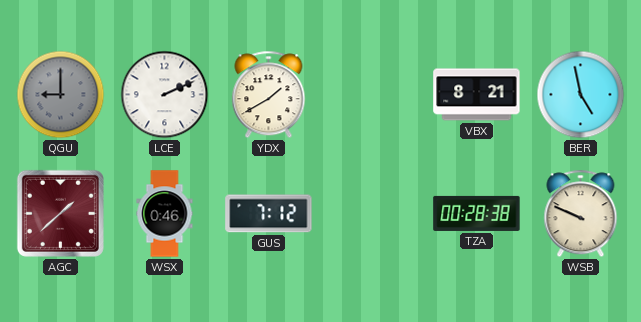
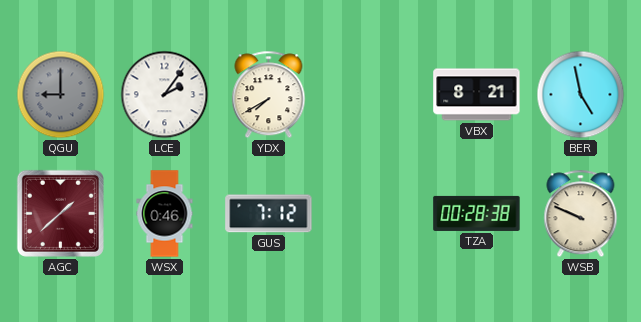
LCE: 2:11 -> 2:06
YDX: 1:40 -> 7:40
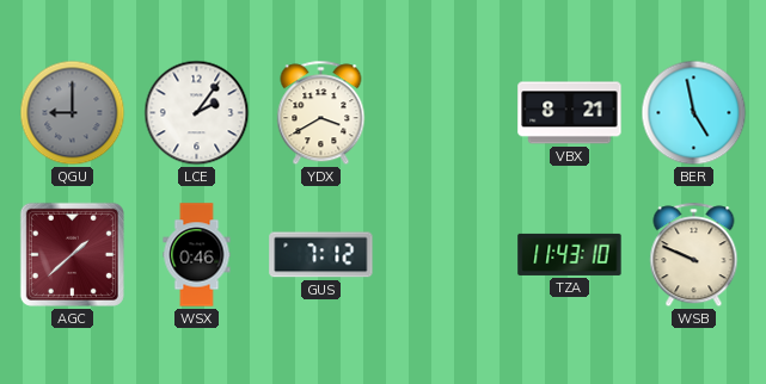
YDX: 7:40 -> 3:40
TZA: 00:28 -> 11:43
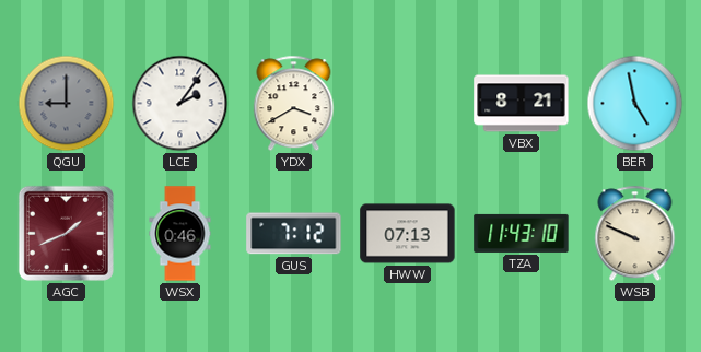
AGC: 1:38 -> 1:41
HWW: none -> 07:13
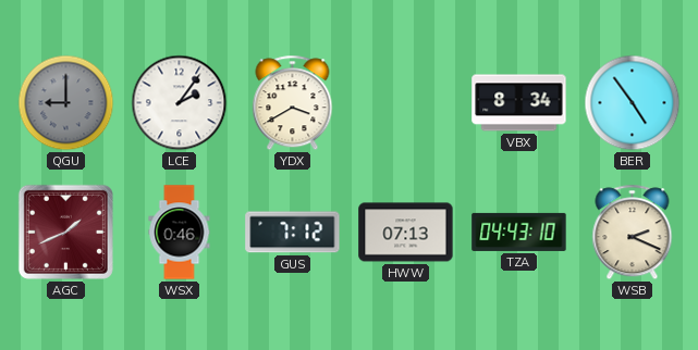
VBX: 8:21 -> 8:34
BER: 4:58 -> 4:54
TZA: 11:43 -> 04:43
WSB: 9:49 -> 2:19
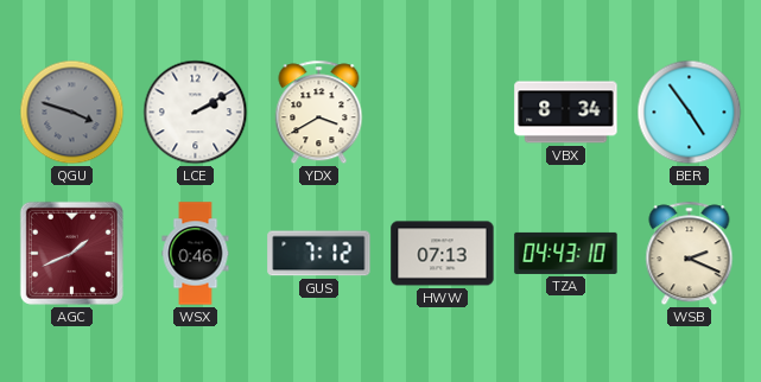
QGU: 9:00 -> 3:48
LCE: 2:06 -> 2:10
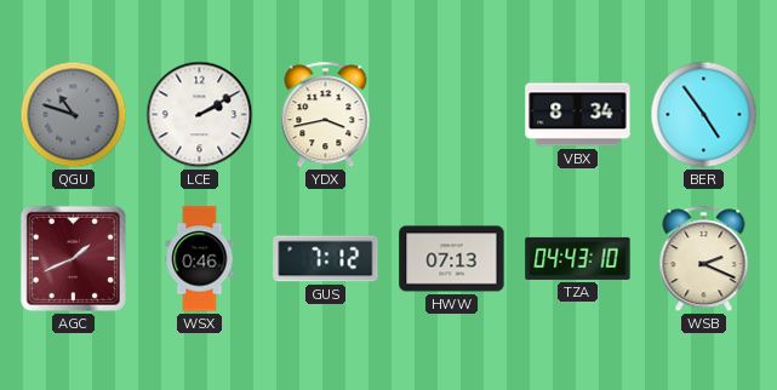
QGU: 3:48 -> 10:48
YDX: 3:40 -> 3:43
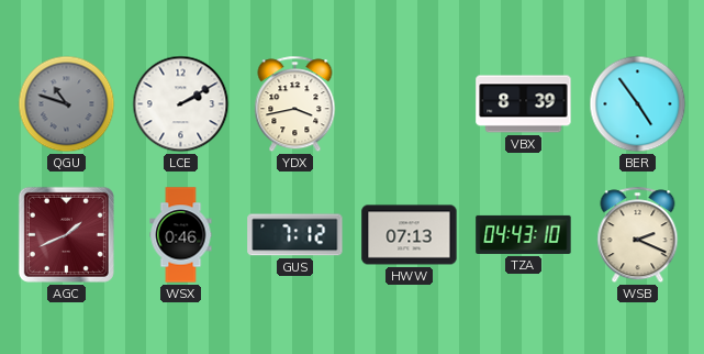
VBX: 8:34 -> 8:39
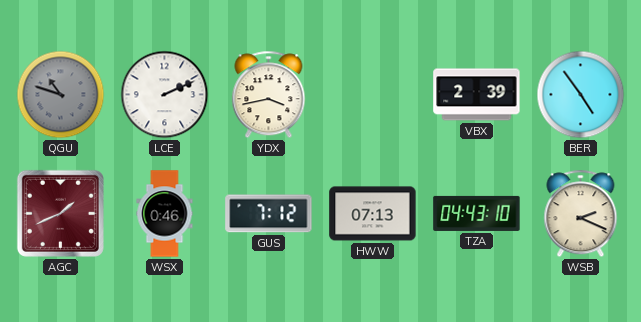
LCE: 2:10 -> 2:11
VBX: 8:39 -> 2:39
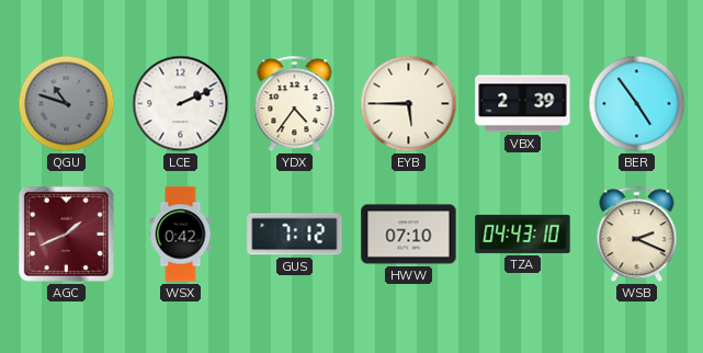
YDX: 3:43 -> 4:36
EYB: none -> 5:45
WSX: 0:46 -> 0:42
HWW: 07:13 -> 07:10
